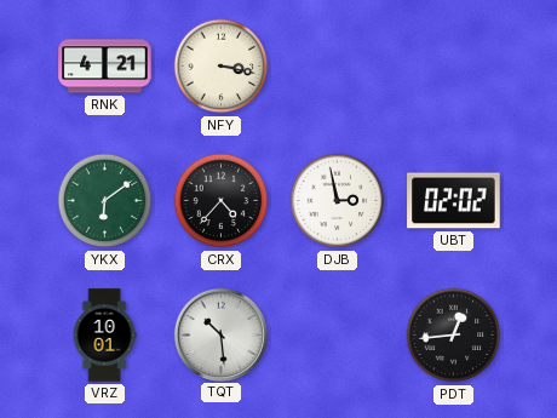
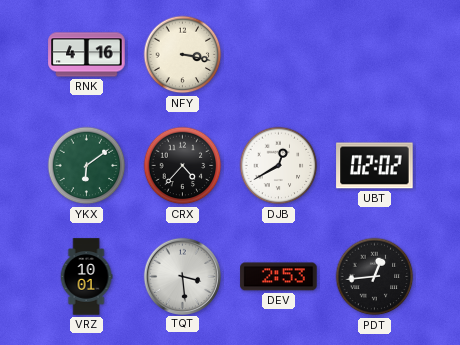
RNK: 4:21 -> 4:16
DJB: 2:58 -> 12:40
TQT: 10:29 -> 3:29
DEV: none -> 2:53
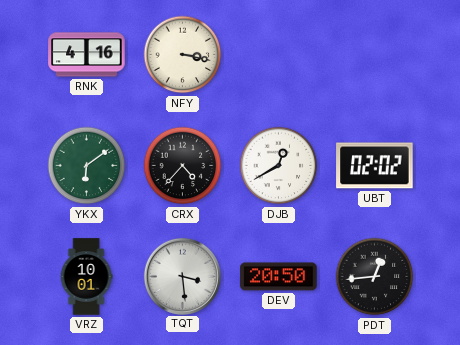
DEV: 2:53 -> 20:50
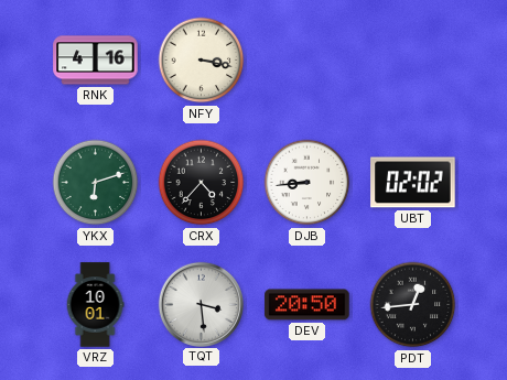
YKX: 6:09 -> 6:12
DJB: 12:40 -> 8:44
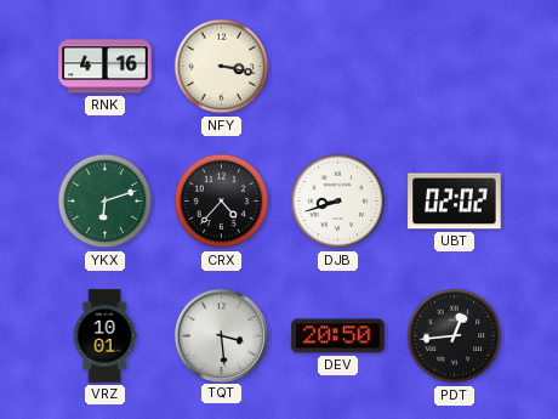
DJB: 8:44 -> 8:42
